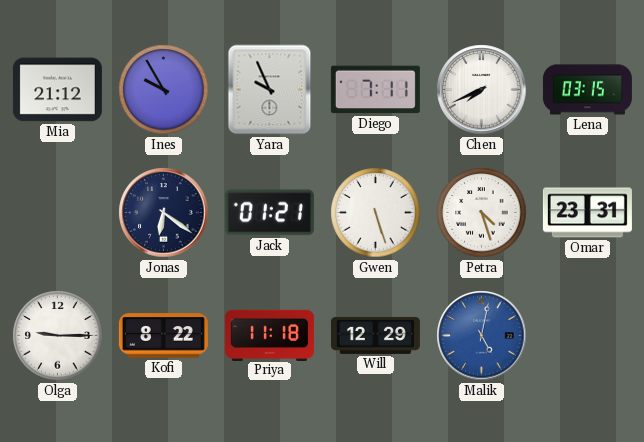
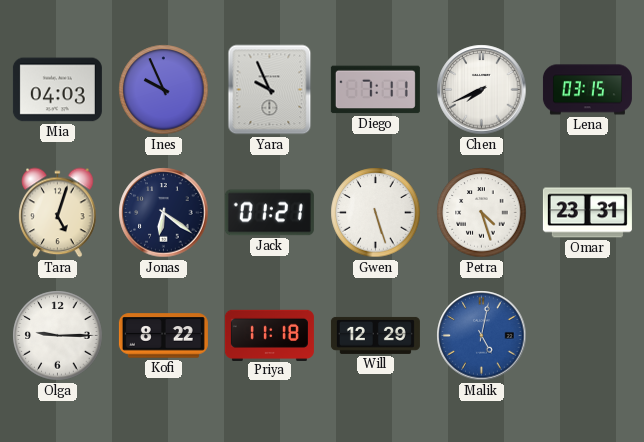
Mia: 21:12 -> 04:03
Ines: 9:55 -> 9:56
Tara: none -> 5:03
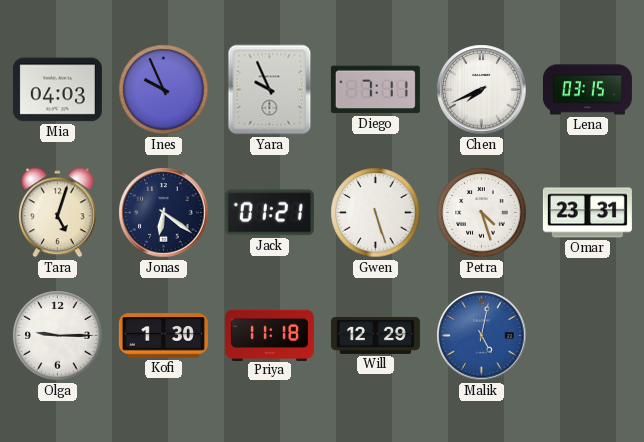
Kofi: 8:22 -> 1:30
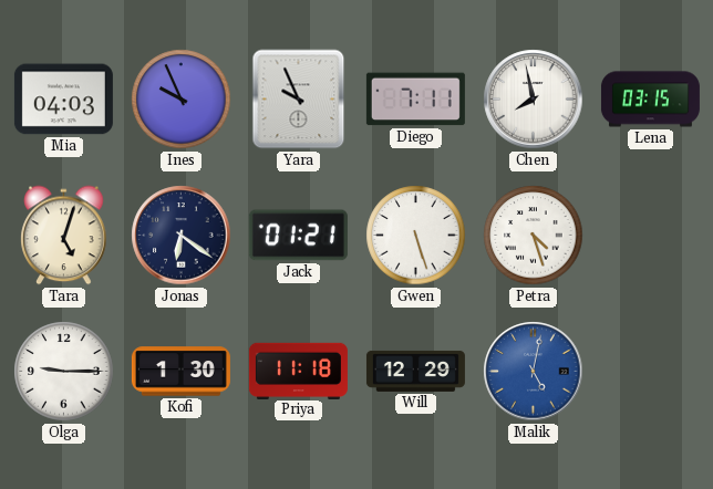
Chen: 7:41 -> 7:58
Omar: 23:31 -> none
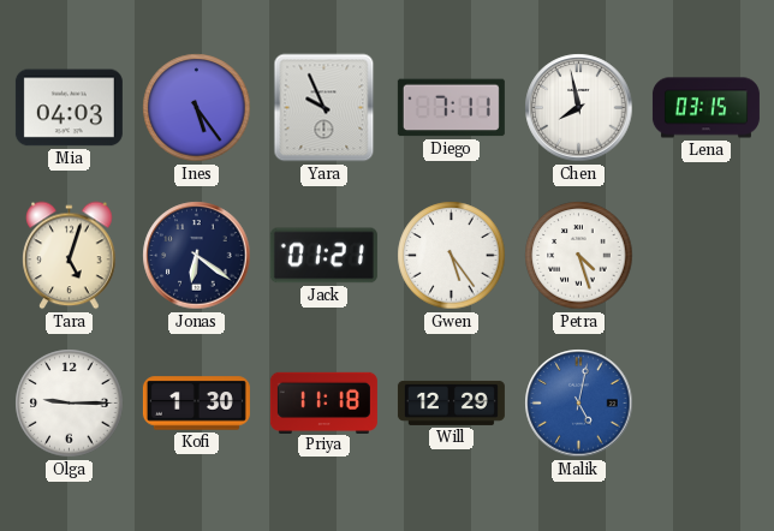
Ines: 9:56 -> 5:24
Gwen: 5:27 -> 5:24
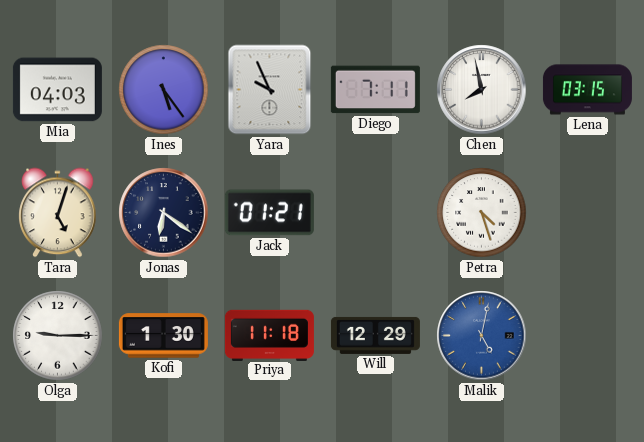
Gwen: 5:24 -> none
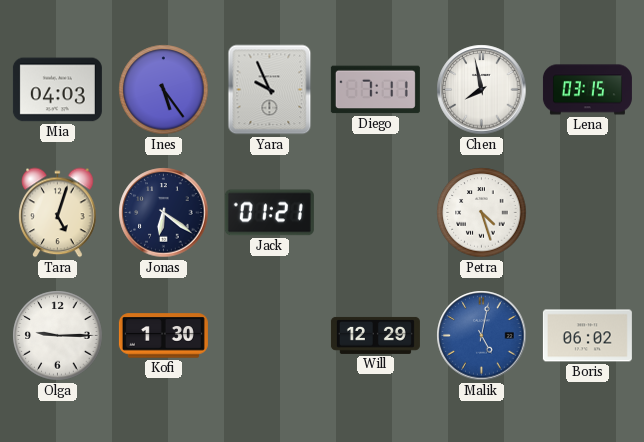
Priya: 11:18 -> none
Boris: none -> 06:02
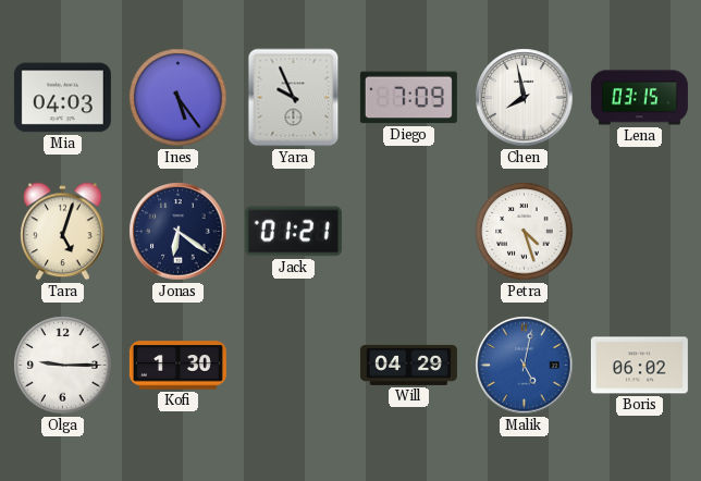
Diego: 7:11 -> 7:09
Will: 12:29 -> 04:29
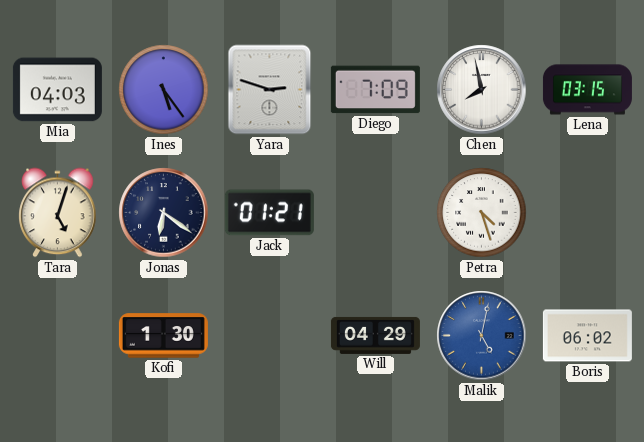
Yara: 9:56 -> 2:48
Olga: 9:15 -> none
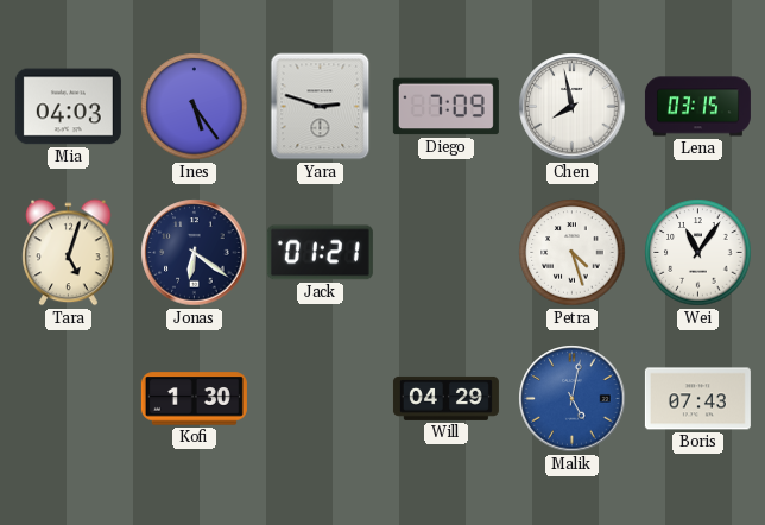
Wei: none -> 11:06
Boris: 06:02 -> 07:43
